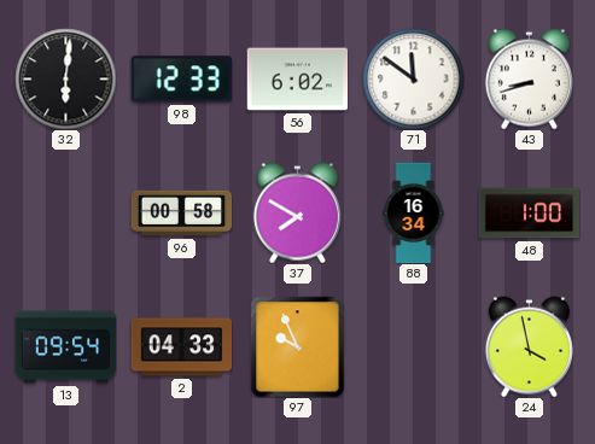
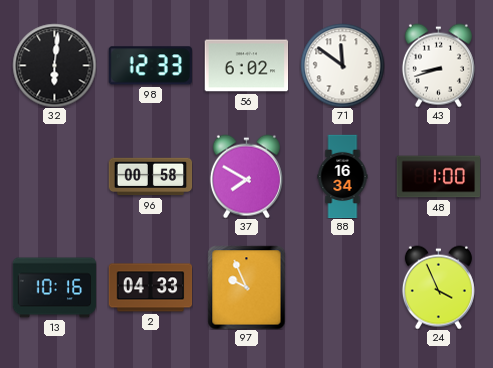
13: 09:54 -> 10:16
24: 3:58 -> 3:56
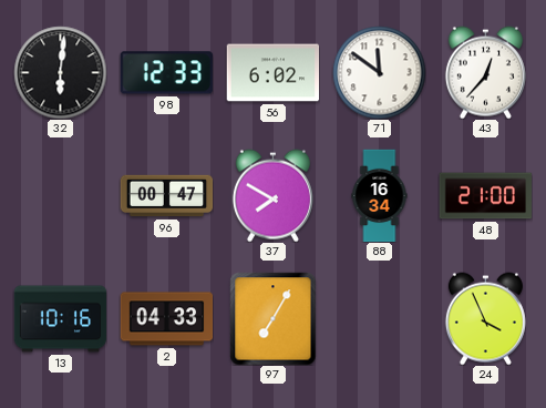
43: 8:42 -> 12:37
96: 00:58 -> 00:47
48: 1:00 -> 21:00
97: 9:56 -> 7:05
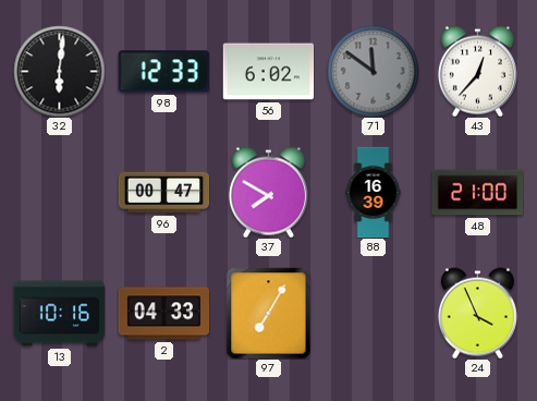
71 dial: white -> grey
88: 16:34 -> 16:39
